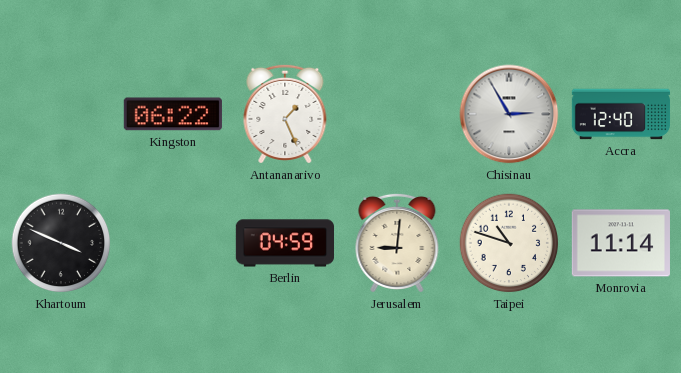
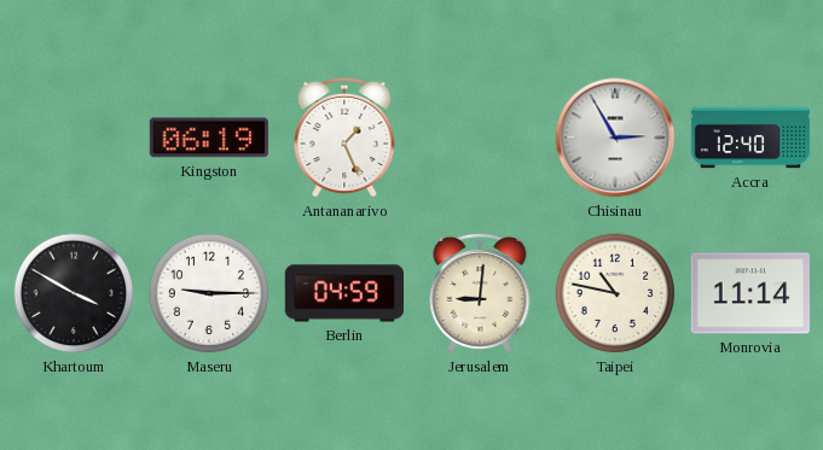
Kingston: 06:22 -> 06:19
Khartoum: 3:49 -> 3:50
Maseru: none -> 9:15
Taipei: 10:48 -> 10:47
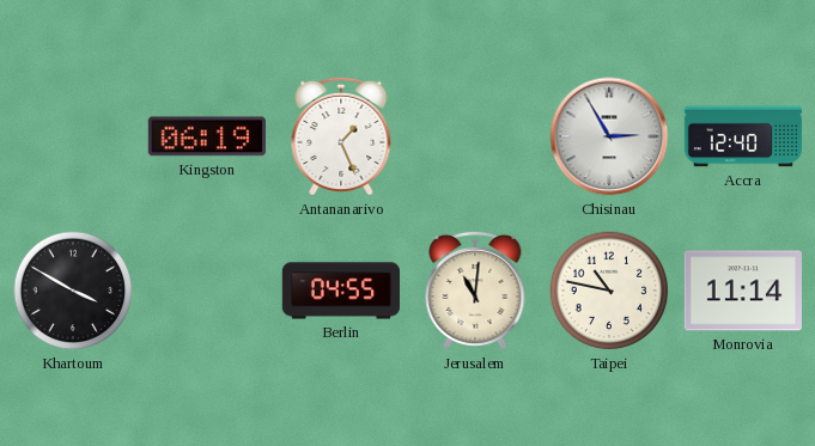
Maseru: 9:15 -> none
Berlin: 04:59 -> 04:55
Jerusalem: 9:01 -> 11:01
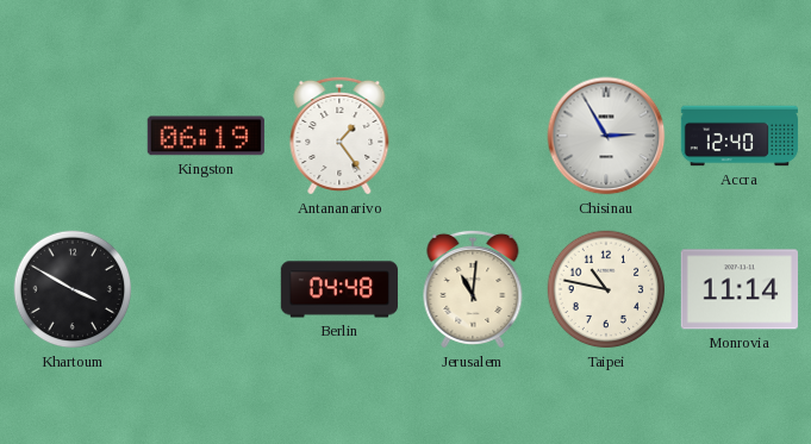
Antananarivo: 1:26 -> 1:24
Berlin: 04:55 -> 04:48
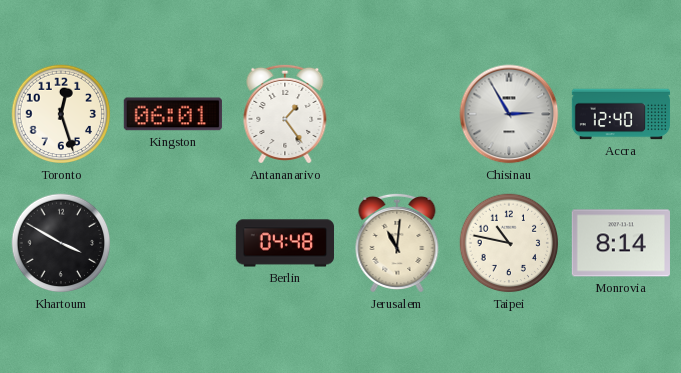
Toronto: none -> 12:27
Kingston: 06:19 -> 06:01
Monrovia: 11:14 -> 8:14
